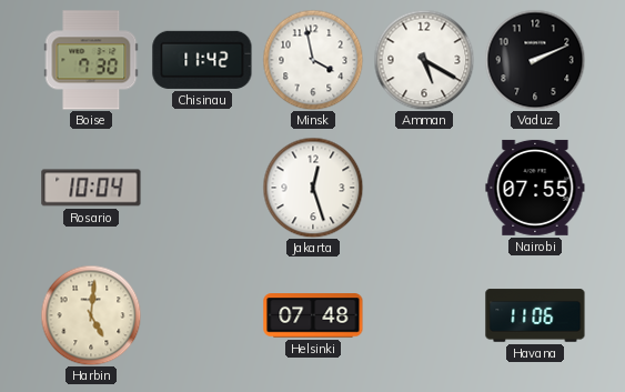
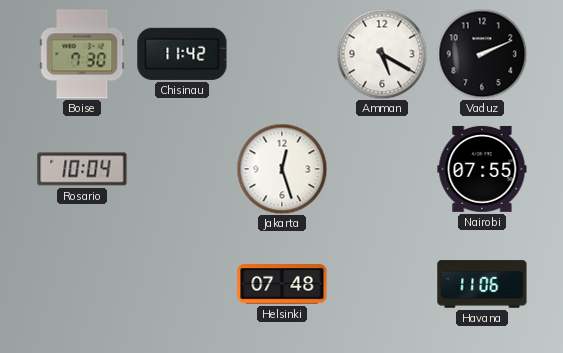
Minsk: 3:58 -> none
Harbin: 5:01 -> none
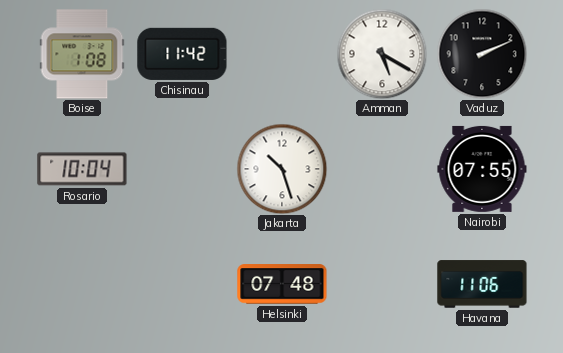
Boise: 7:30 -> 1:08
Jakarta: 12:27 -> 10:27
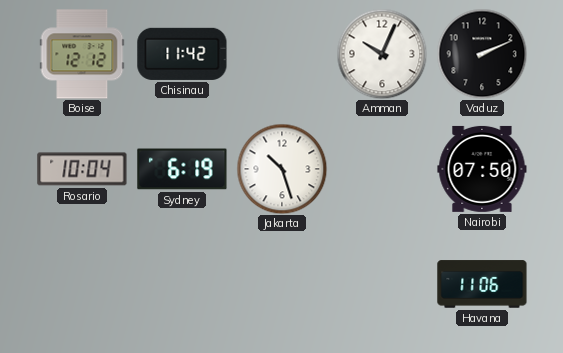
Boise: 1:08 -> 12:12
Amman: 5:20 -> 10:04
Sydney: none -> 6:19
Nairobi: 07:55 -> 07:50
Helsinki: 07:48 -> none
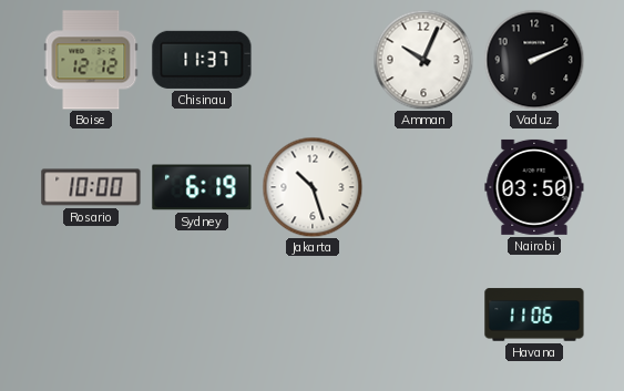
Chisinau: 11:42 -> 11:37
Rosario: 10:04 -> 10:00
Nairobi: 07:50 -> 03:50
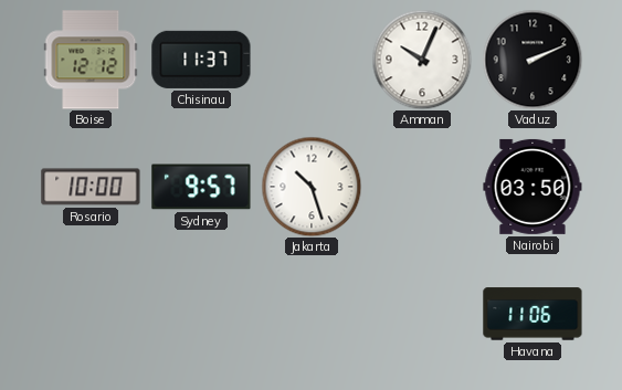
Sydney: 6:19 -> 9:57
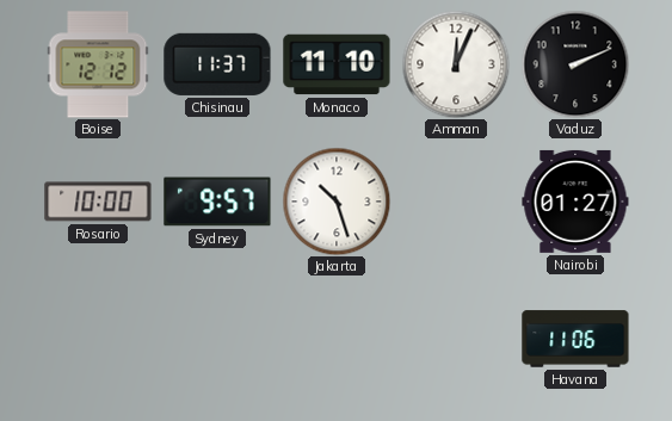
Monaco: none -> 11:10
Amman: 10:04 -> 12:04
Nairobi: 03:50 -> 01:27
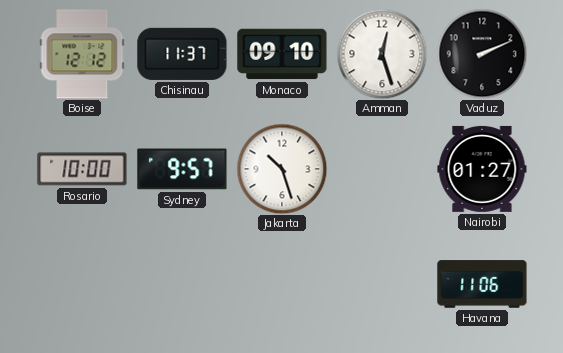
Monaco: 11:10 -> 09:10
Amman: 12:04 -> 12:27
